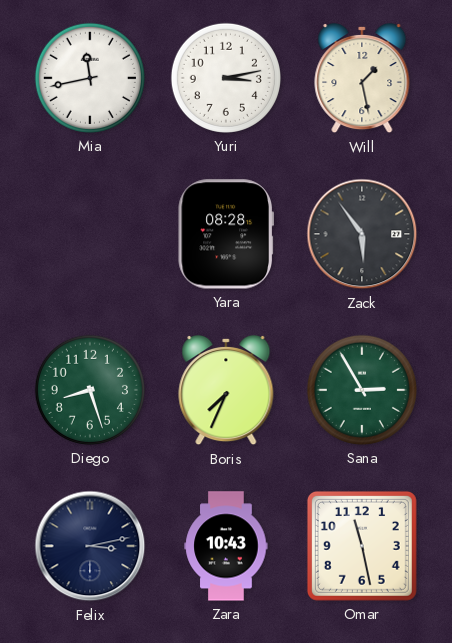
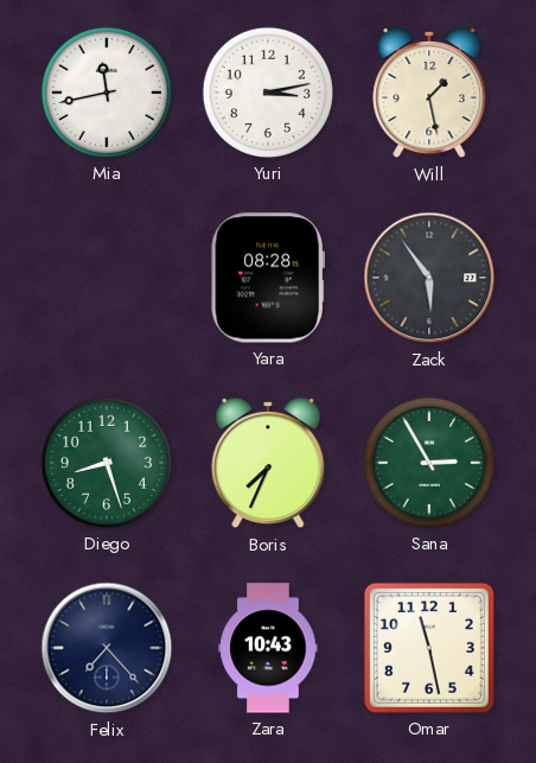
Felix: 3:13 -> 7:23
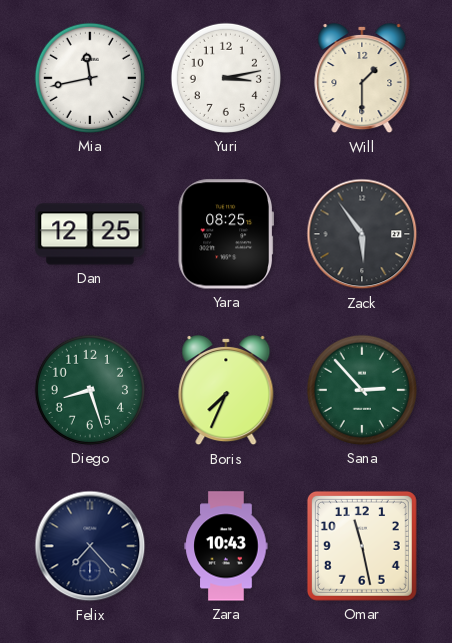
Will: 1:28 -> 1:30
Dan: none -> 12:25
Yara: 08:28 -> 08:25
Sana: 2:55 -> 2:53
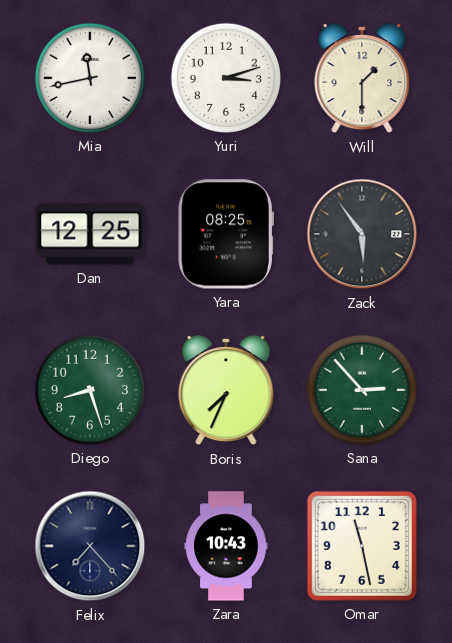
Yuri: 3:13 -> 3:12
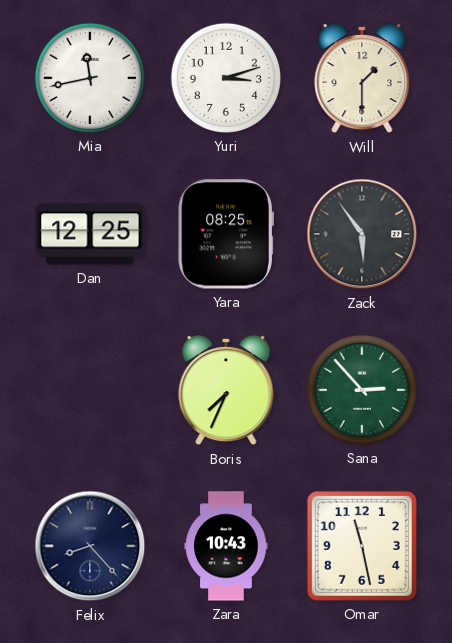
Diego: 8:27 -> none
Felix: 7:23 -> 8:23
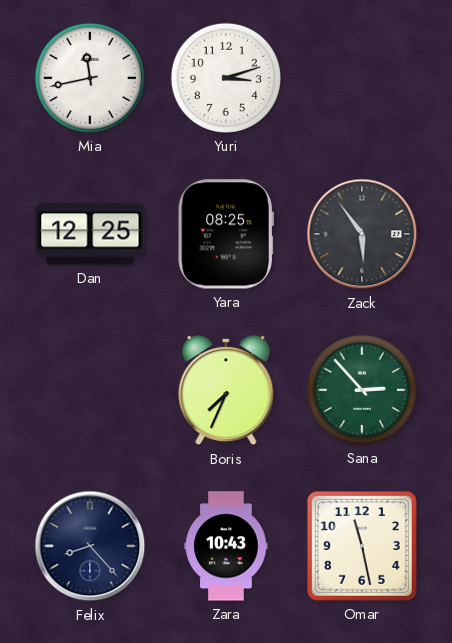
Will: 1:30 -> none
